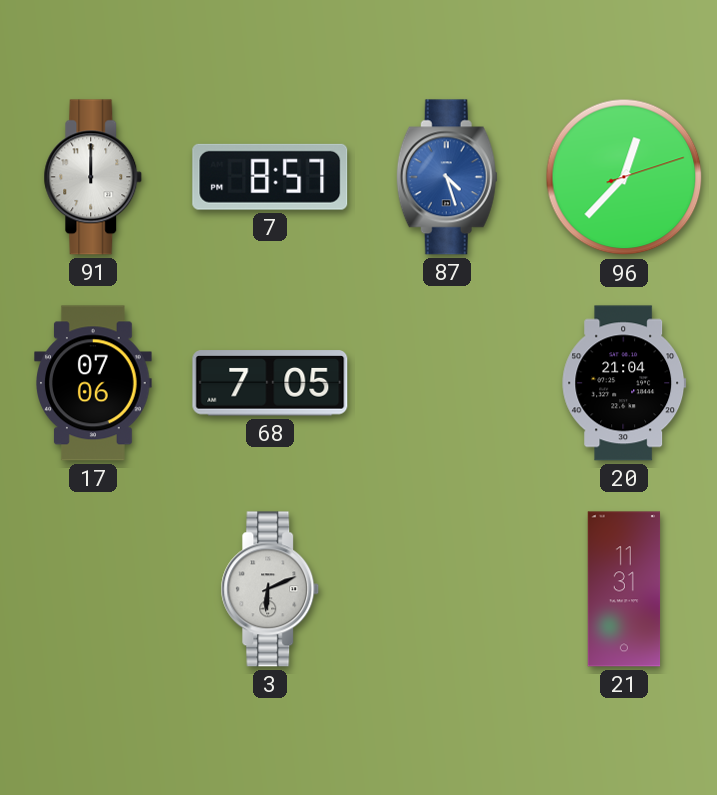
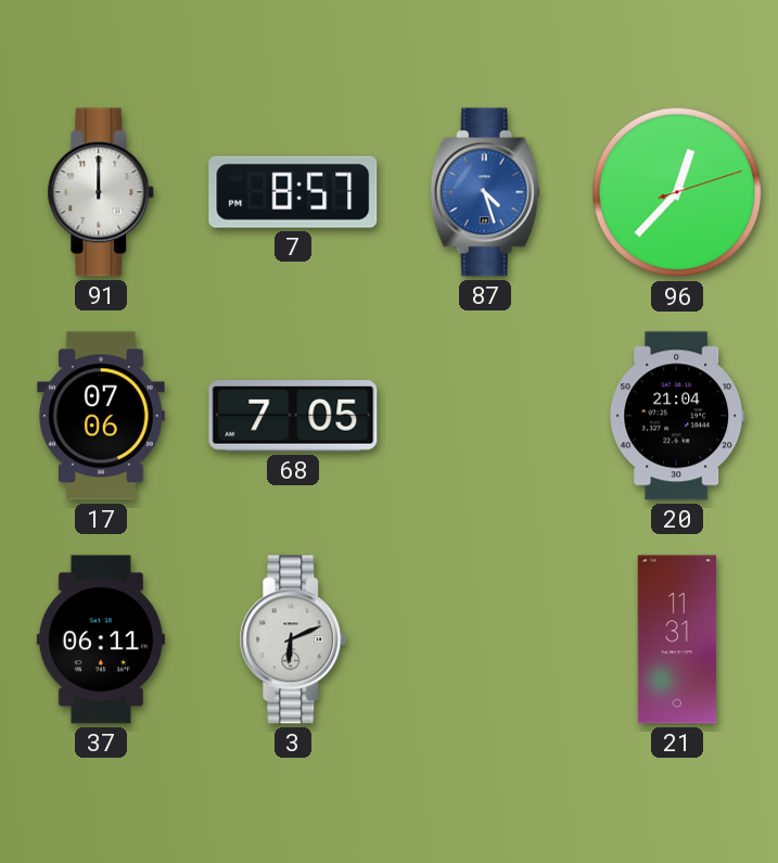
37: none -> 06:11
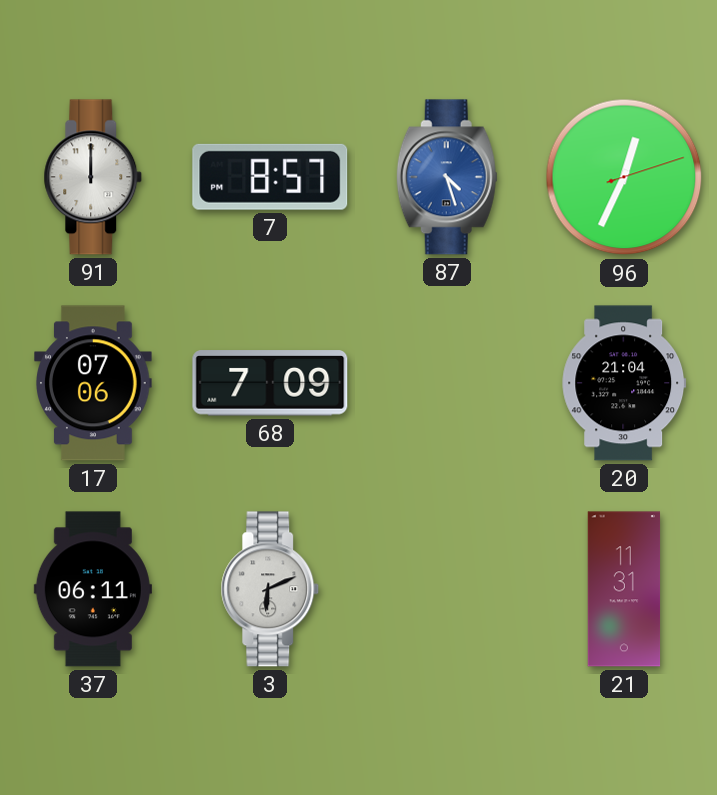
96: 12:37 -> 12:34
68: 7:05 -> 7:09
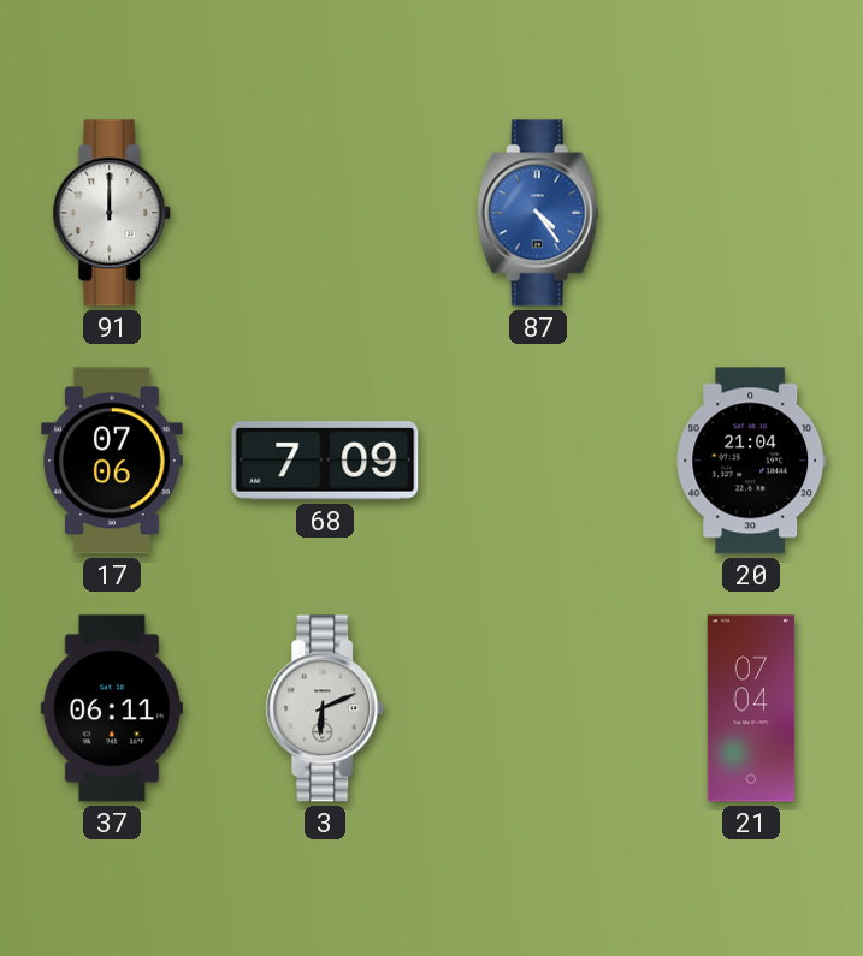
7: 8:57 -> none
87: 4:27 -> 4:24
96: 12:34 -> none
21: 11:31 -> 07:04
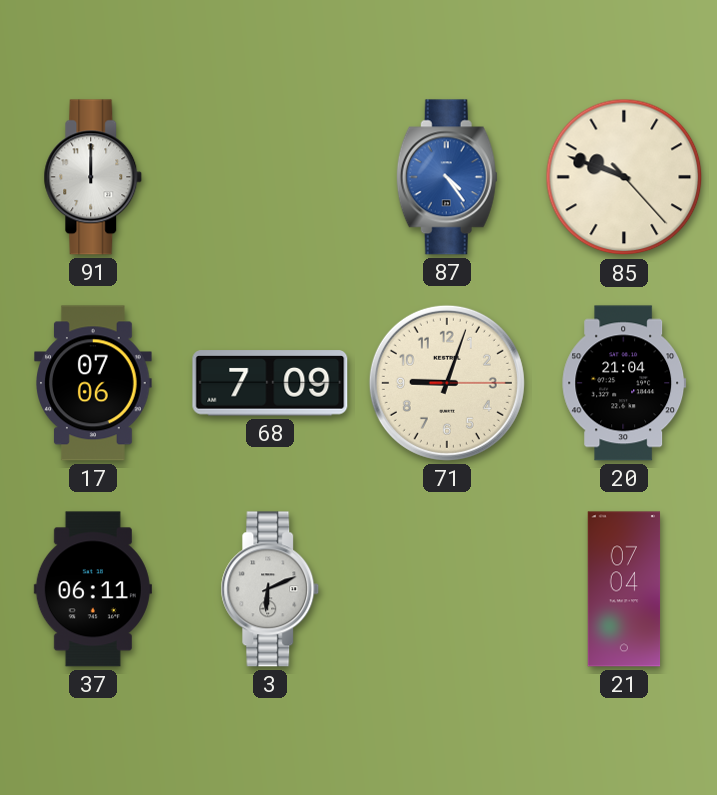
85: none -> 9:48
71: none -> 9:03
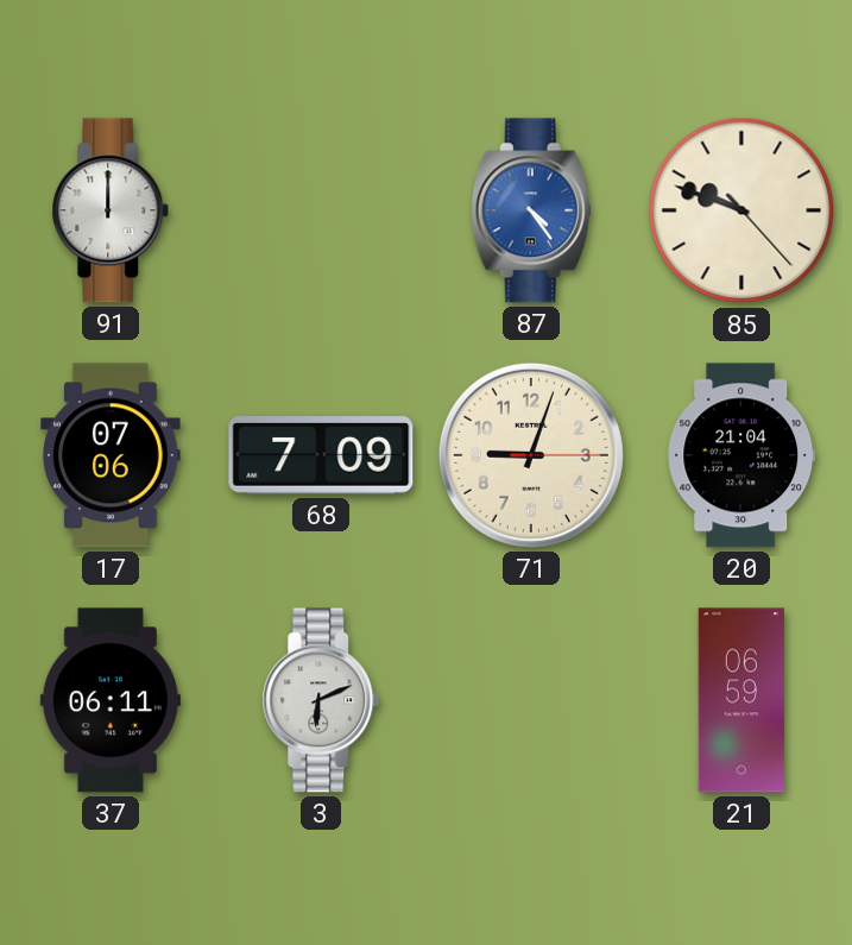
21: 07:04 -> 06:59
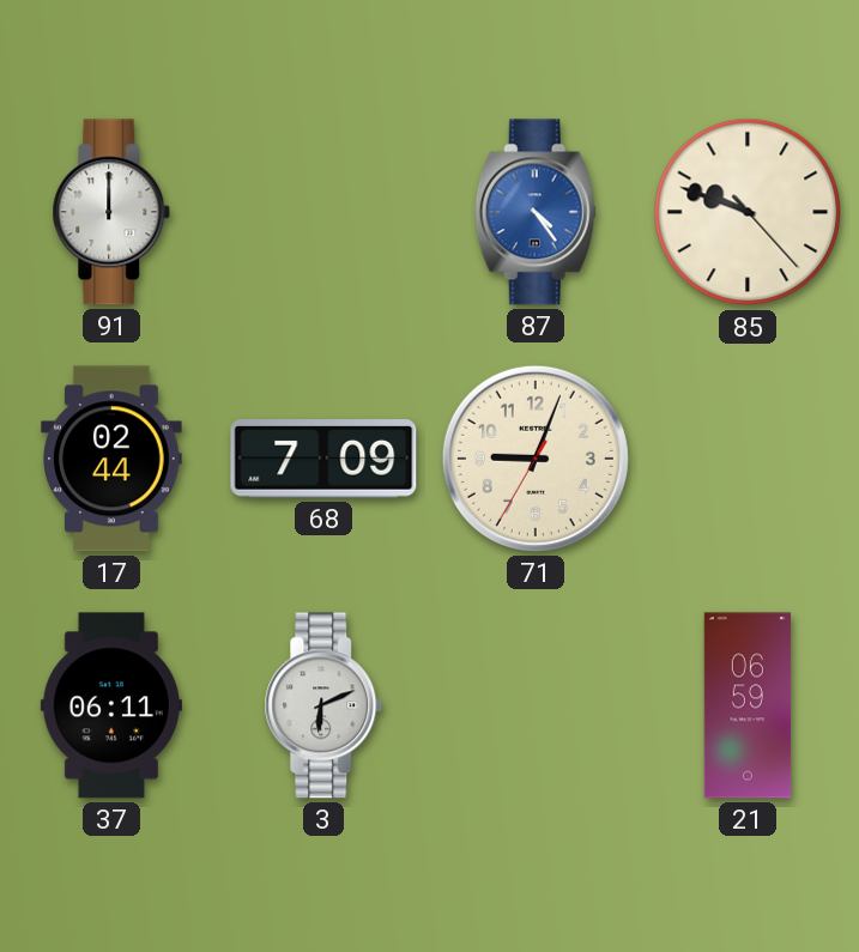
17: 07:06 -> 02:44
71: 9:03:15 -> 9:03:35
20: 21:04 -> none
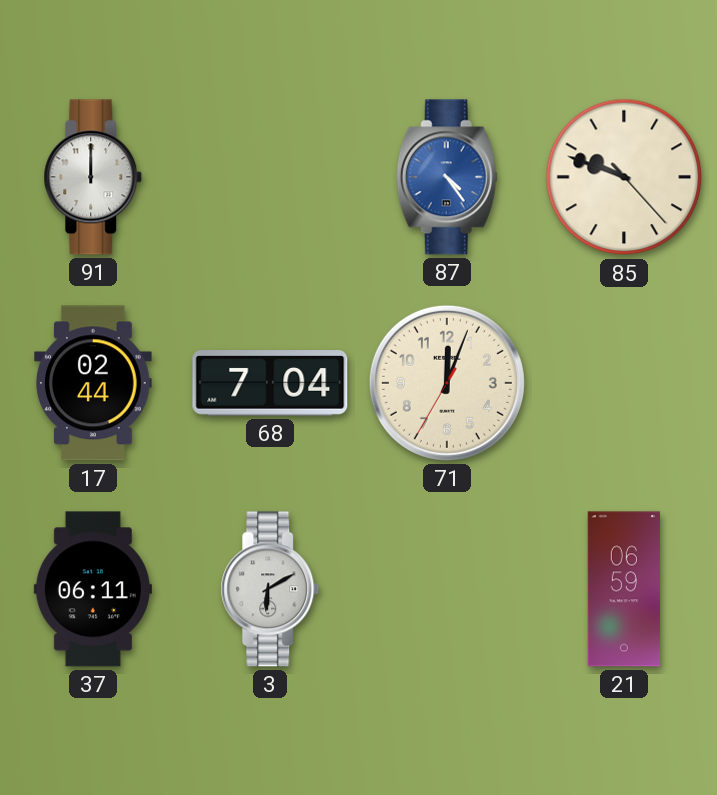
68: 7:09 -> 7:04
71: 9:03 -> 12:03
3: 6:11 -> 6:10
